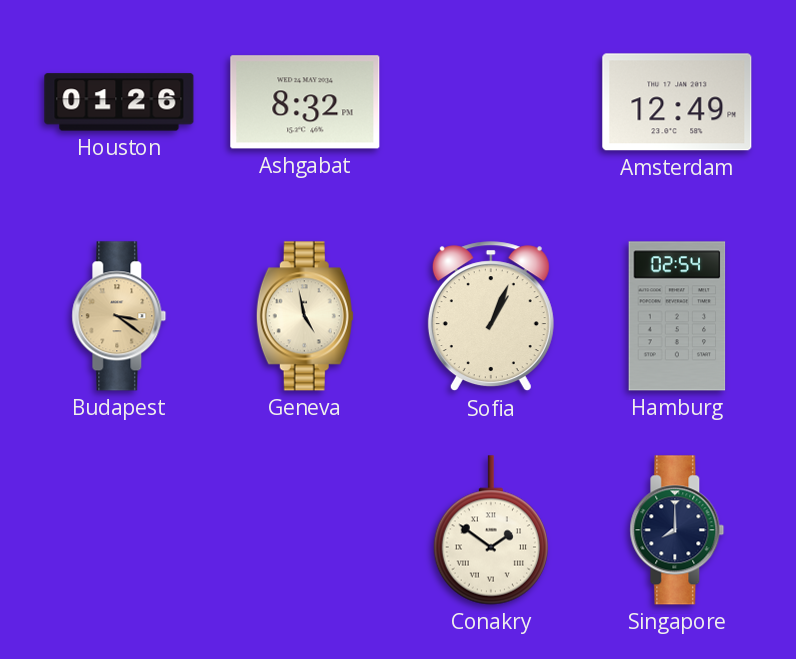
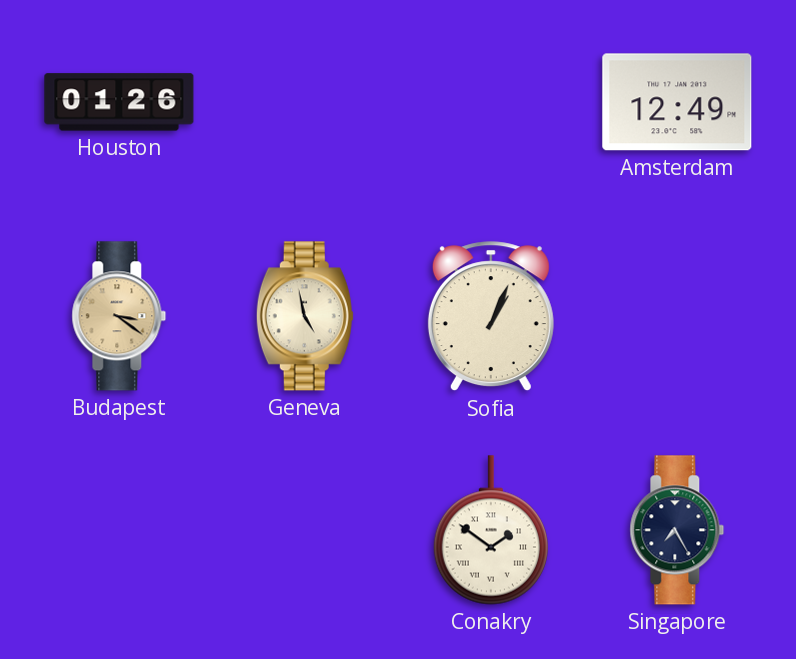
Ashgabat: 8:32 -> none
Hamburg: 02:54 -> none
Singapore: 8:00 -> 7:25
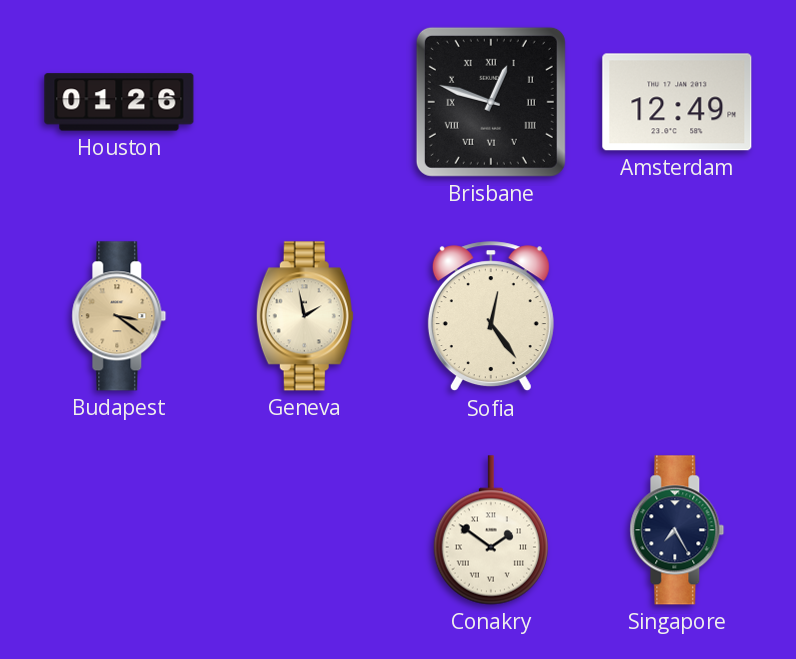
Brisbane: none -> 12:48
Geneva: 4:58 -> 1:58
Sofia: 1:04 -> 12:24
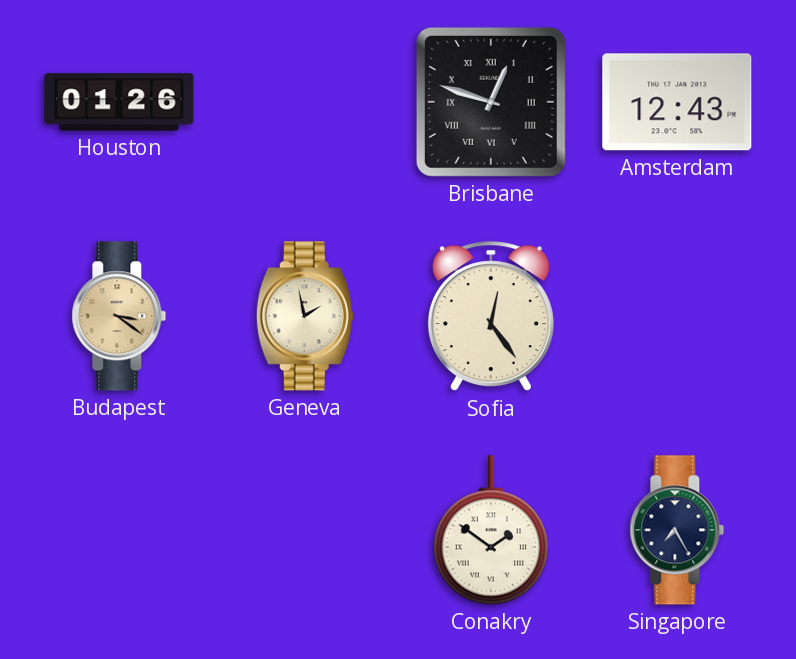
Amsterdam: 12:49 -> 12:43
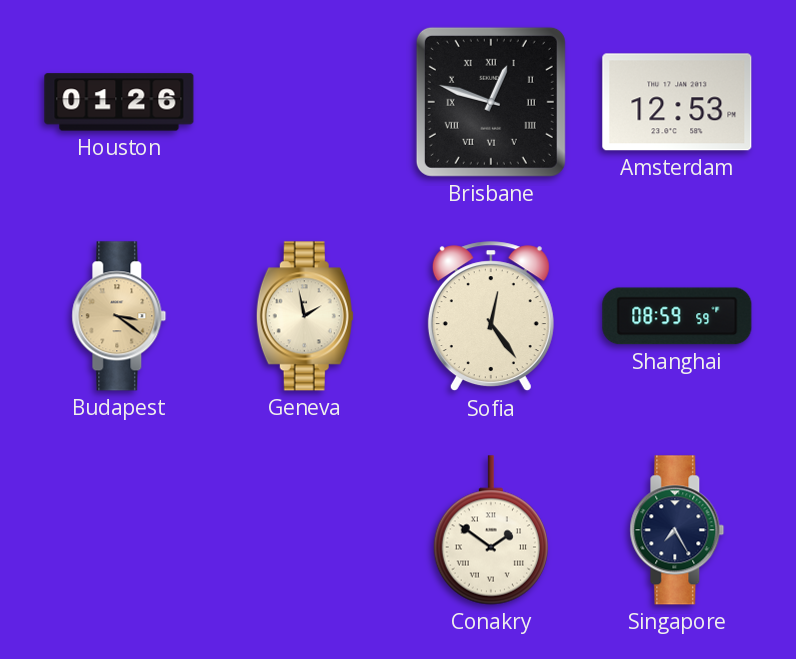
Amsterdam: 12:43 -> 12:53
Shanghai: none -> 08:59
